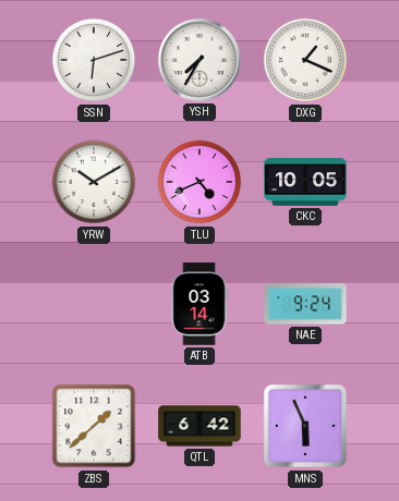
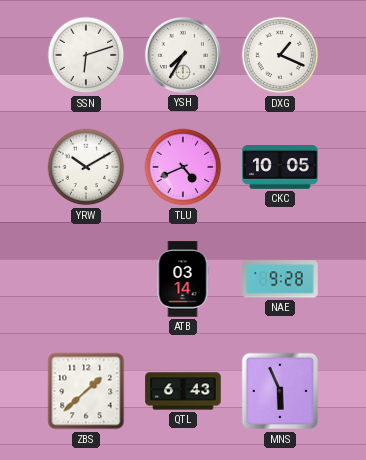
NAE: 9:24 -> 9:28
QTL: 6:42 -> 6:43
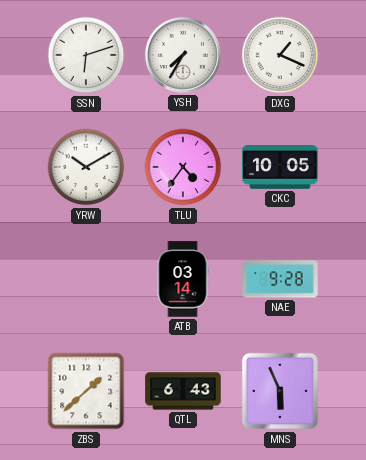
TLU: 4:41 -> 4:36
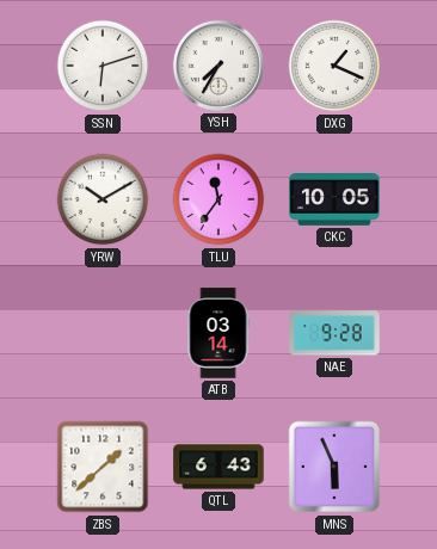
TLU: 4:36 -> 11:36
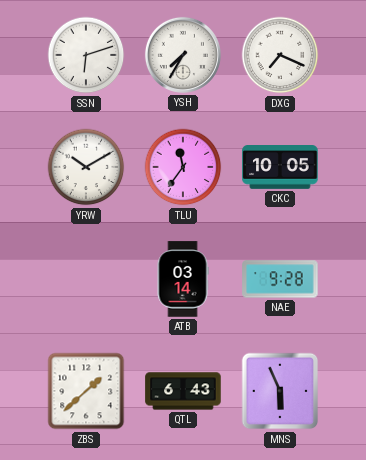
DXG: 1:19 -> 7:19
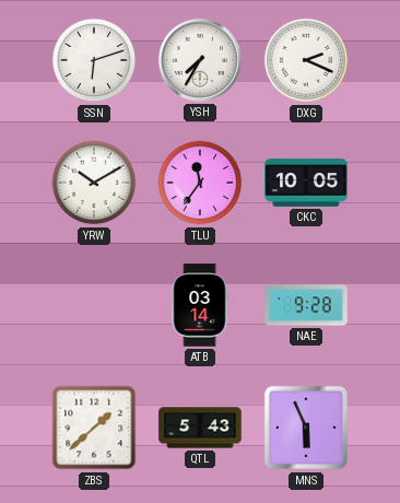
DXG: 7:19 -> 2:19
QTL: 6:43 -> 5:43
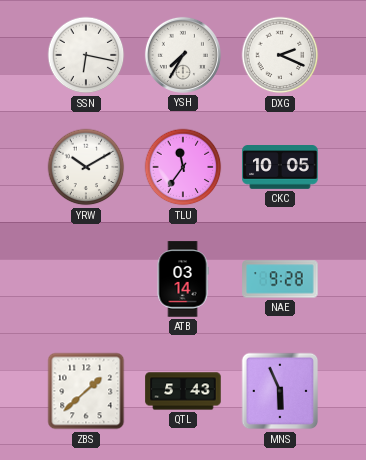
SSN: 6:12 -> 6:17
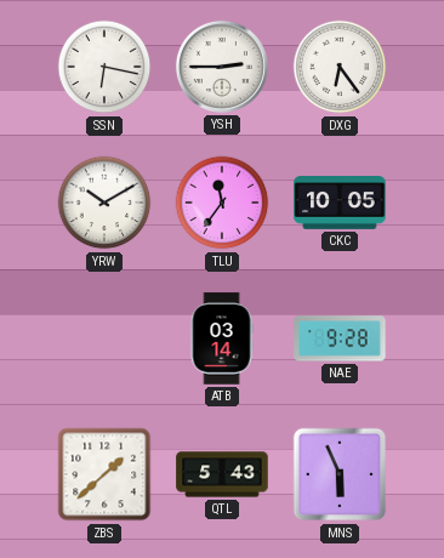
YSH: 7:35 -> 2:45
DXG: 2:19 -> 6:24
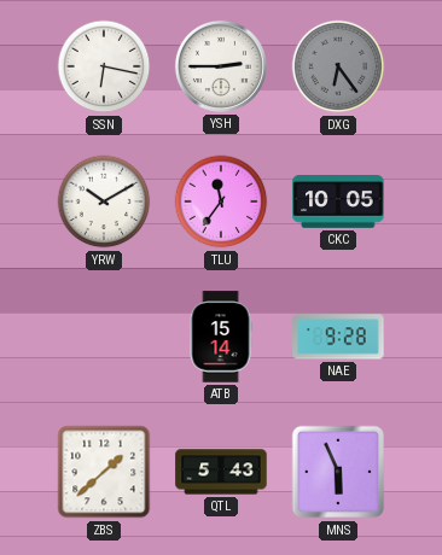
DXG dial: white -> grey
ATB: 03:14 -> 15:14
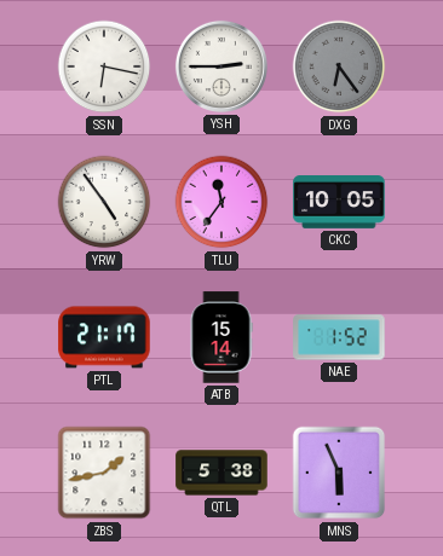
YRW: 10:10 -> 4:54
PTL: none -> 21:17
NAE: 9:28 -> 1:52
ZBS: 1:38 -> 1:43
QTL: 5:43 -> 5:38
